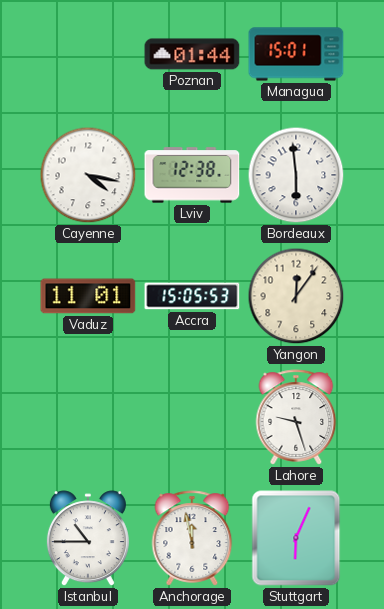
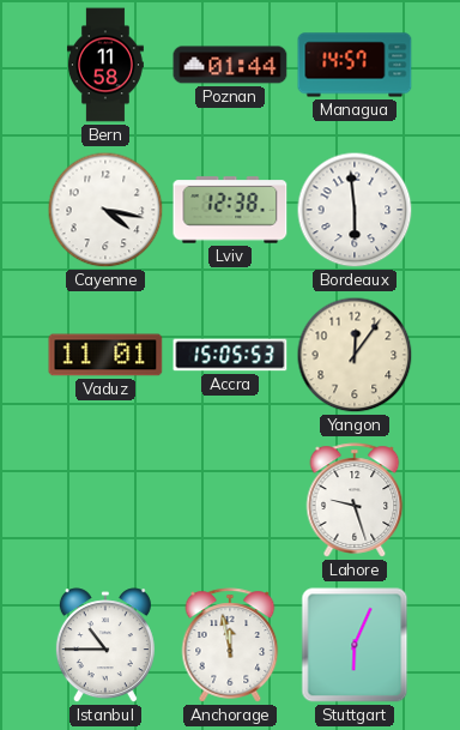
Bern: none -> 11:58
Managua: 15:01 -> 14:57
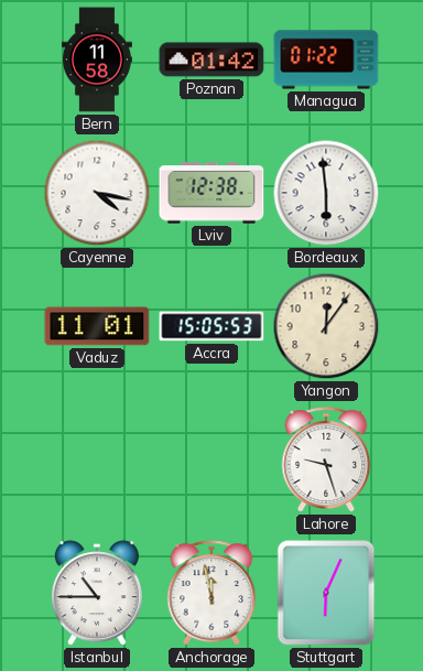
Poznan: 01:44 -> 01:42
Managua: 14:57 -> 01:22
